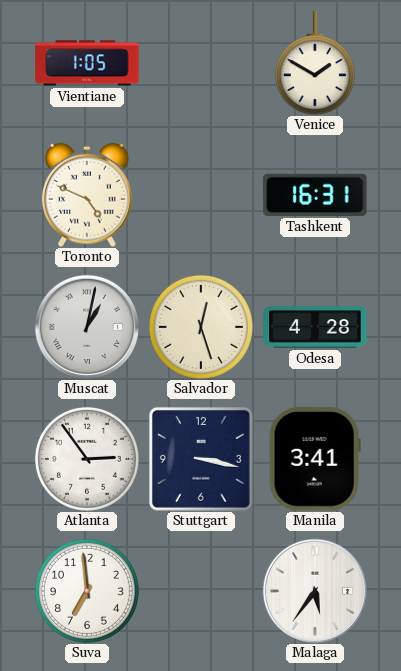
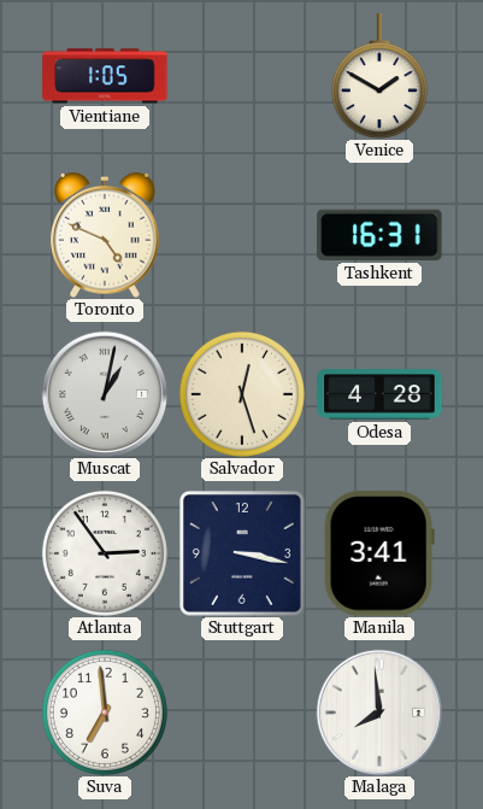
Malaga: 5:36 -> 7:59
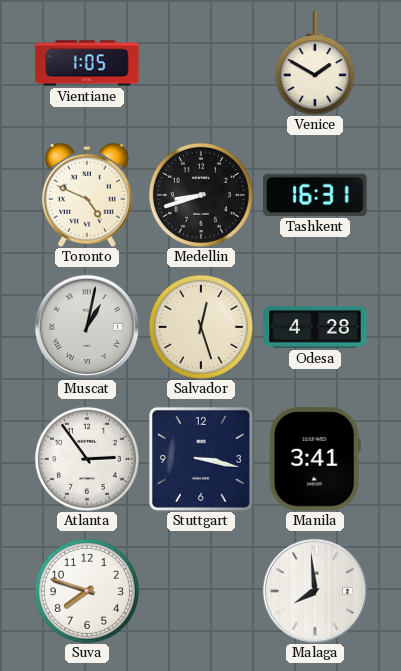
Medellin: none -> 8:42
Suva: 6:59 -> 7:48
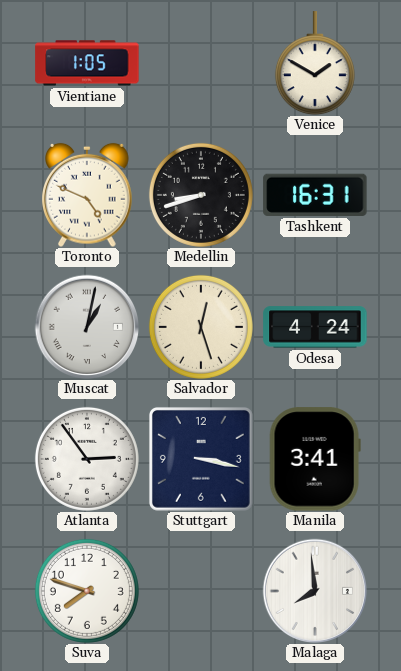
Odesa: 4:28 -> 4:24
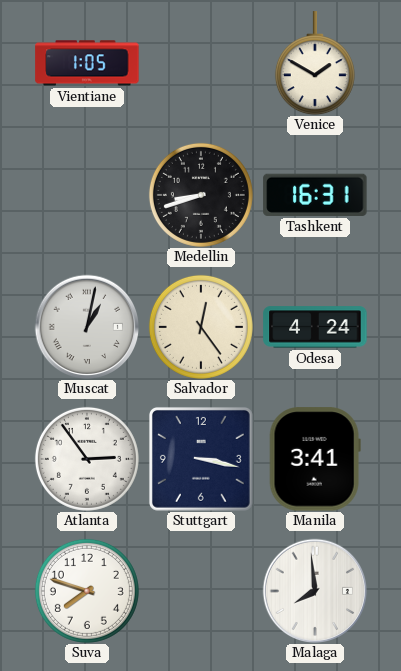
Toronto: 4:49 -> none
Salvador: 12:27 -> 12:24
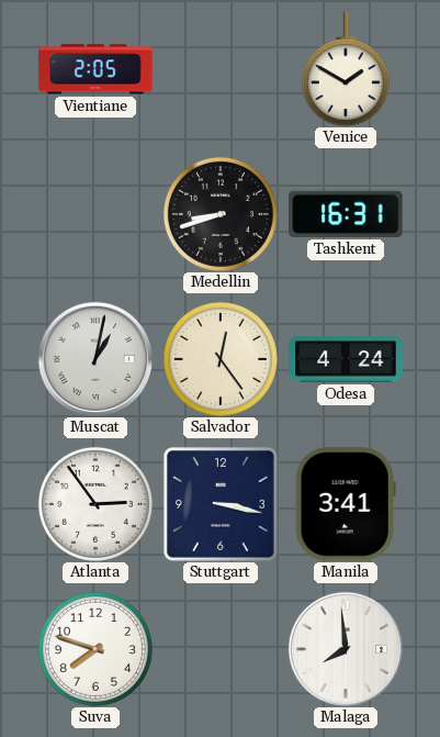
Vientiane: 1:05 -> 2:05
